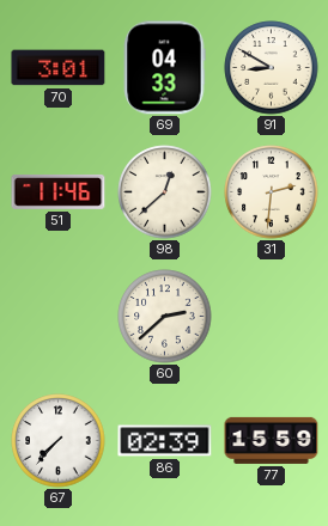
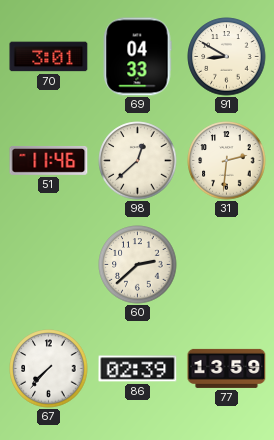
77: 15:59 -> 13:59
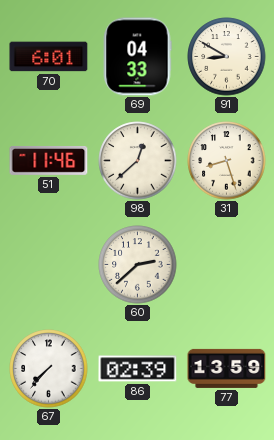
70: 3:01 -> 6:01
31: 2:31 -> 8:27
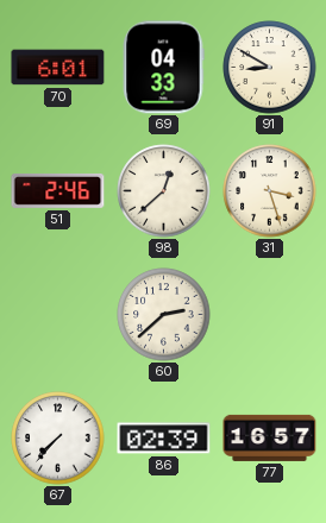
51: 11:46 -> 2:46
31: 8:27 -> 3:27
77: 13:59 -> 16:57
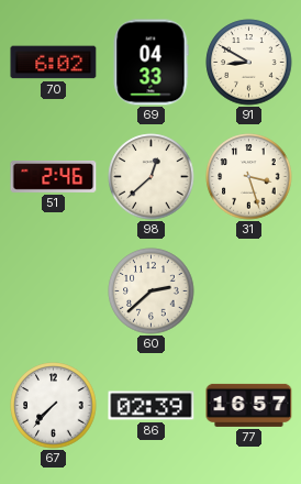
70: 6:01 -> 6:02
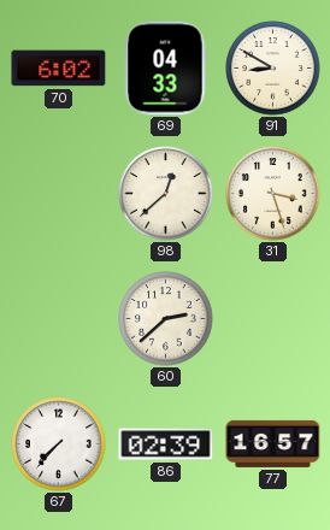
51: 2:46 -> none
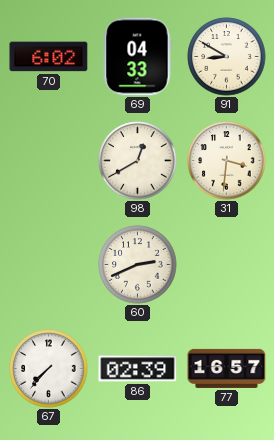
98: 12:38 -> 12:40
31: 3:27 -> 3:31
60: 2:38 -> 2:41
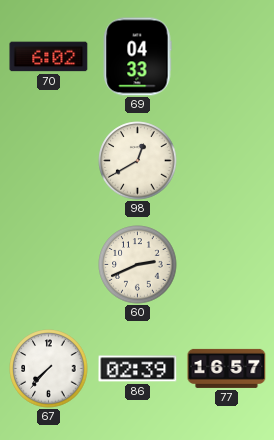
91: 8:50 -> none
31: 3:31 -> none
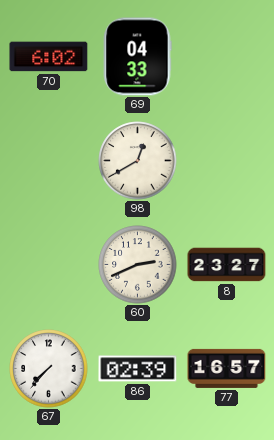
8: none -> 23:27
